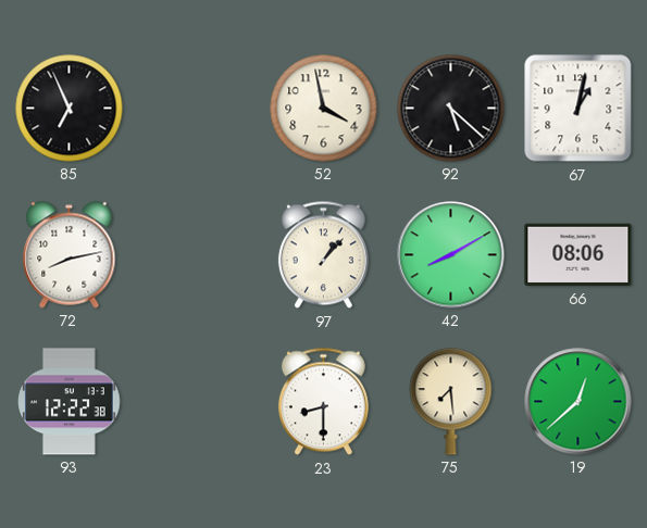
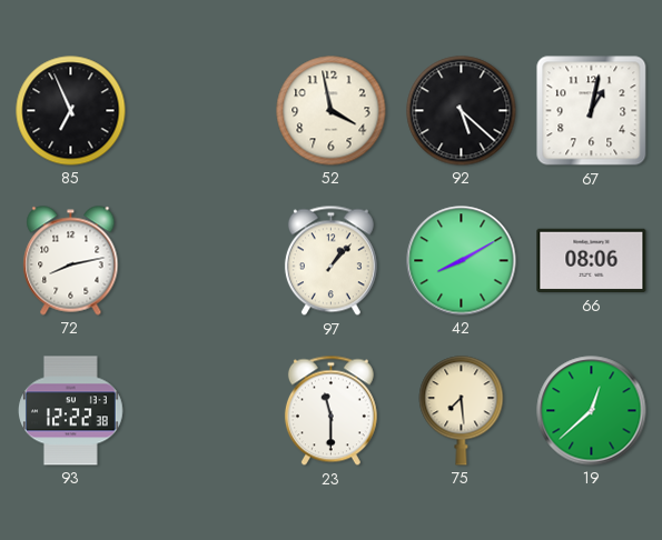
23: 8:30 -> 11:30
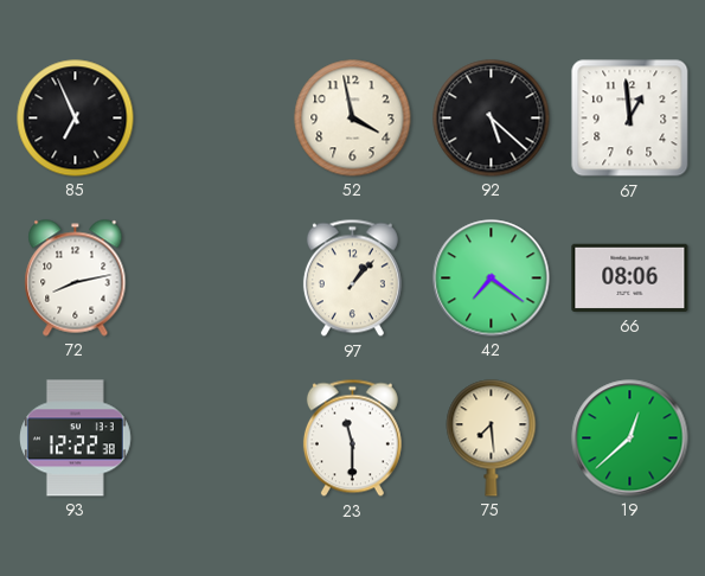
67: 1:02 -> 12:59
42: 8:10 -> 7:21
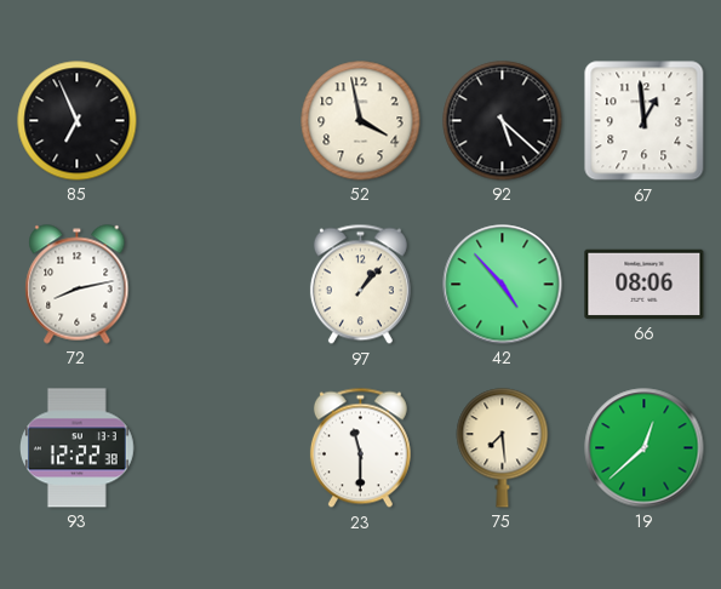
42: 7:21 -> 4:53
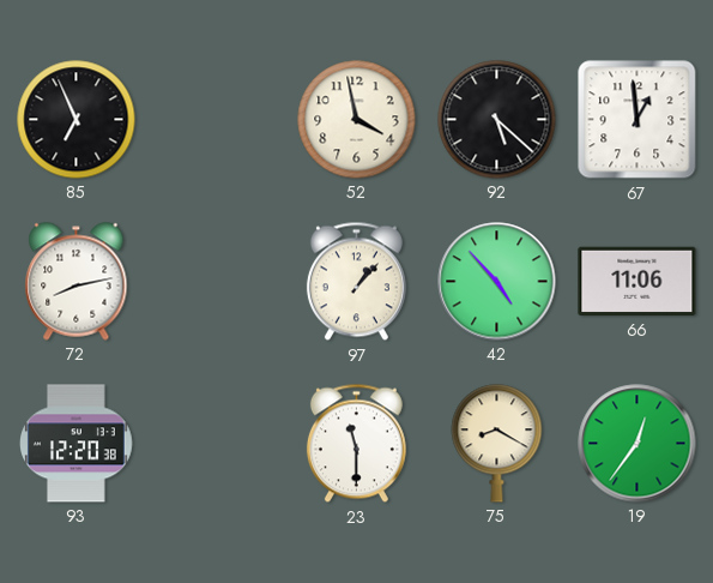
66: 08:06 -> 11:06
93: 12:22 -> 12:20
75: 7:29 -> 8:20
19: 12:38 -> 12:36
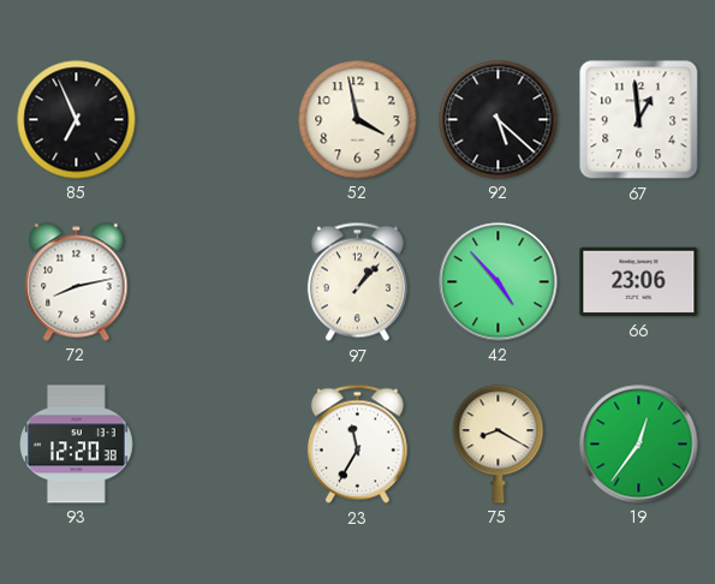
66: 11:06 -> 23:06
23: 11:30 -> 11:35
